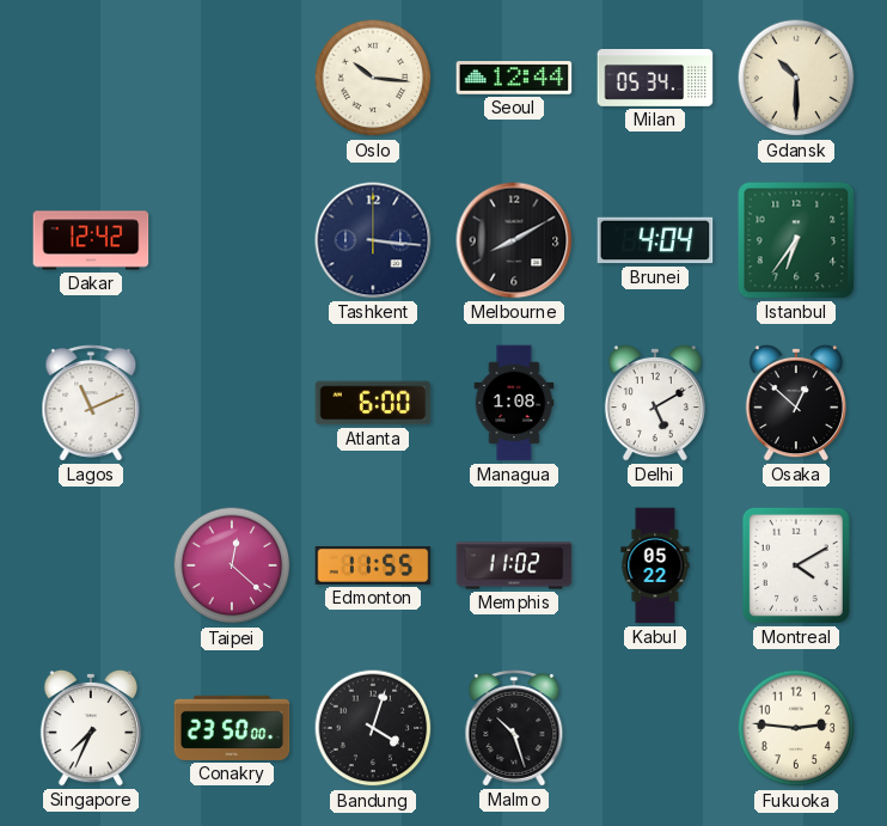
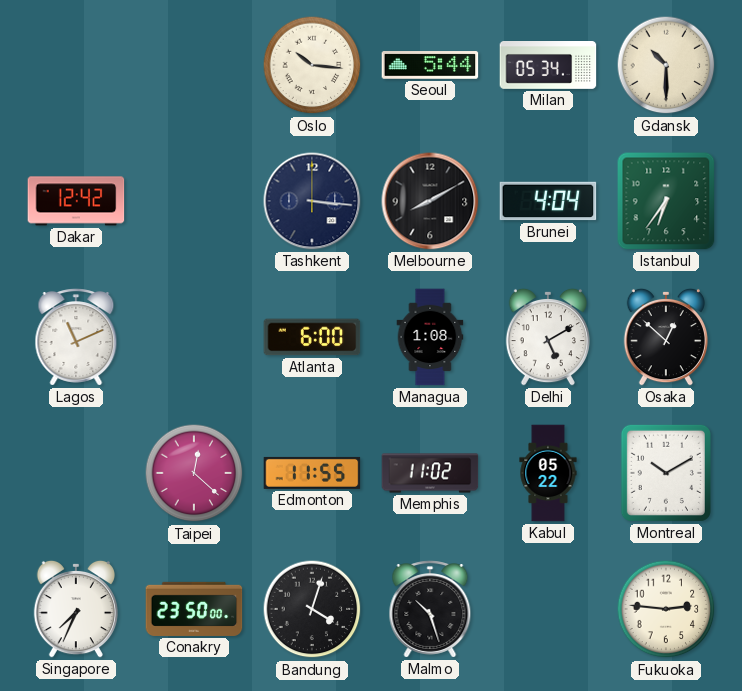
Seoul: 12:44 -> 5:44
Montreal: 4:10 -> 10:10
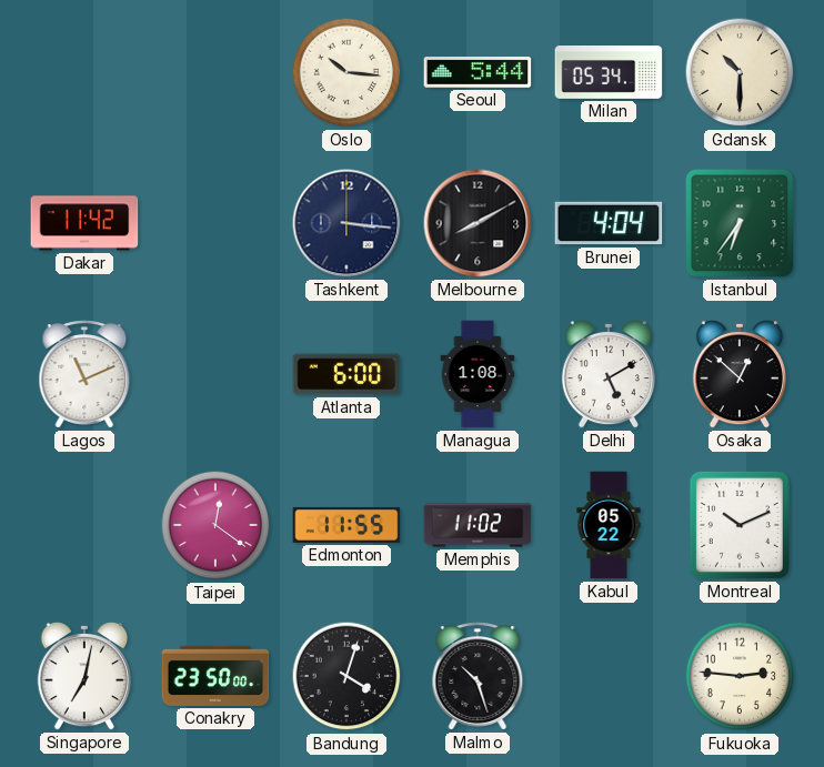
Dakar: 12:42 -> 11:42
Taipei: 12:22 -> 12:21
Montreal: 10:10 -> 10:11
Singapore: 7:34 -> 7:02
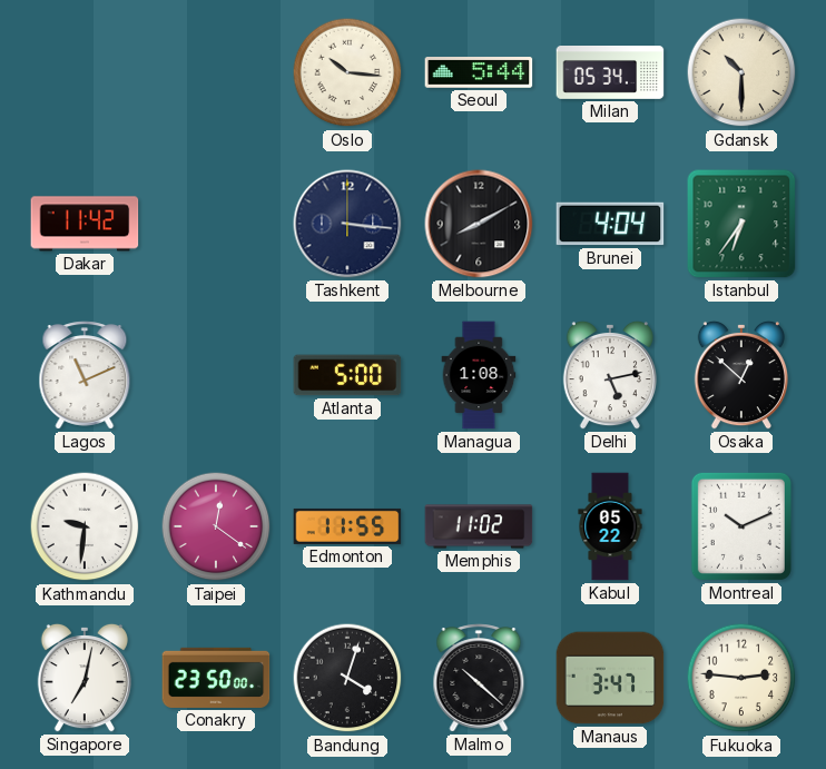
Atlanta: 6:00 -> 5:00
Delhi: 5:10 -> 5:13
Kathmandu: none -> 9:31
Malmo: 10:27 -> 10:22
Manaus: none -> 3:47
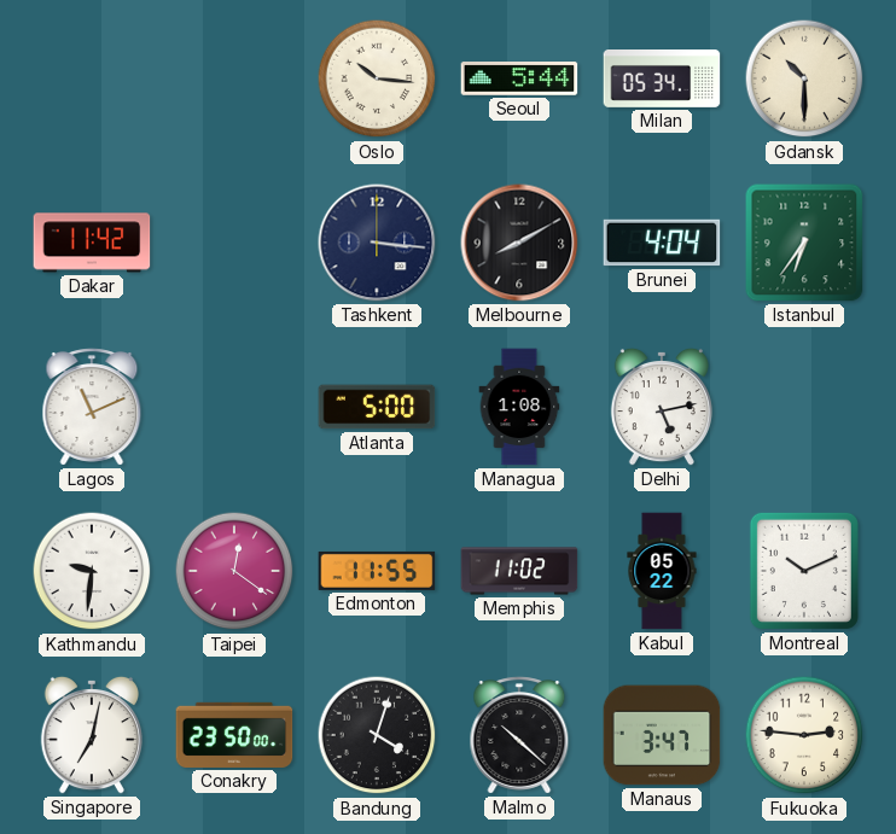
Osaka: 12:52 -> none
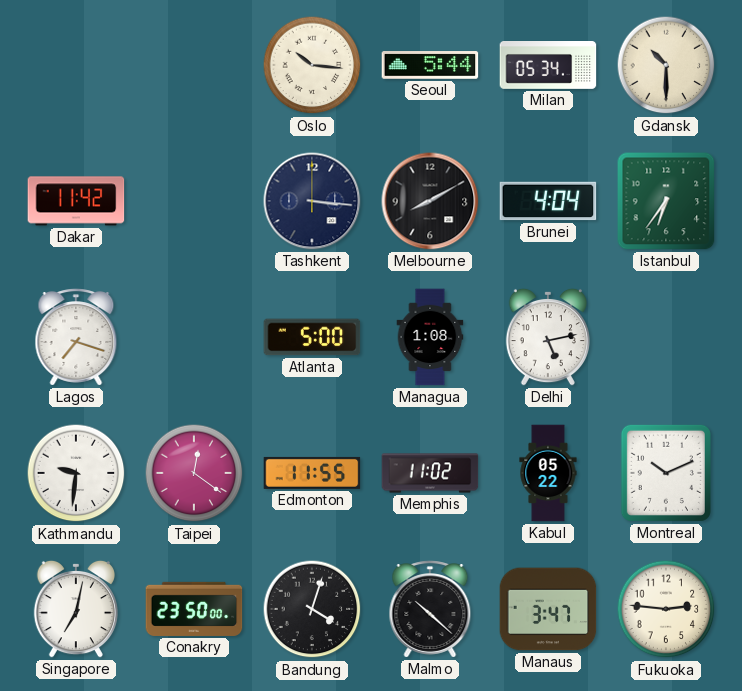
Lagos: 11:11 -> 7:18
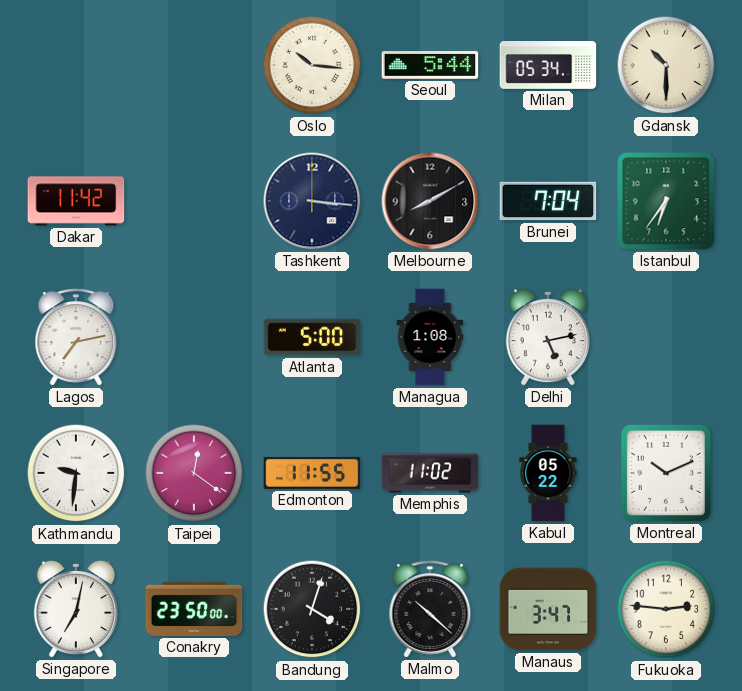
Brunei: 4:04 -> 7:04
Lagos: 7:18 -> 7:13
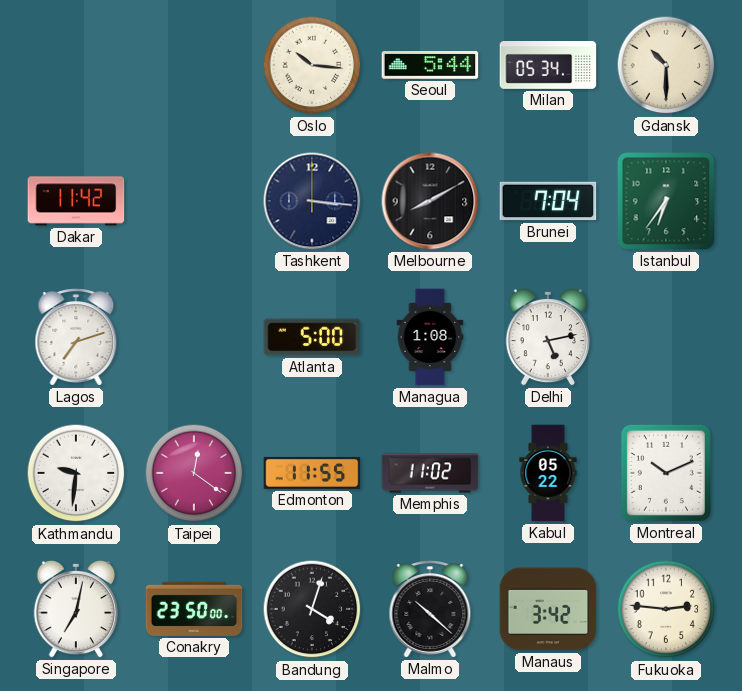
Lagos: 7:13 -> 7:12
Manaus: 3:47 -> 3:42
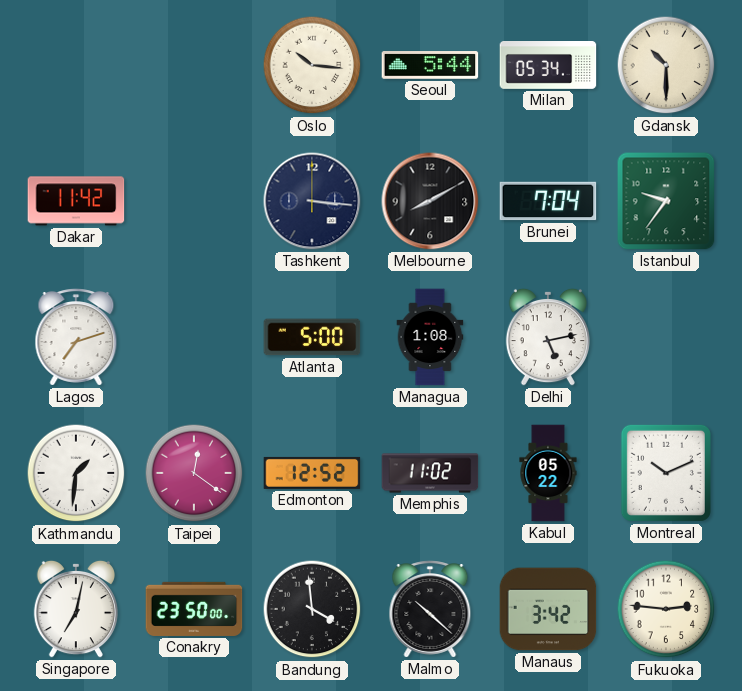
Istanbul: 6:36 -> 9:36
Kathmandu: 9:31 -> 1:31
Edmonton: 11:55 -> 12:52
Bandung: 4:03 -> 3:59
